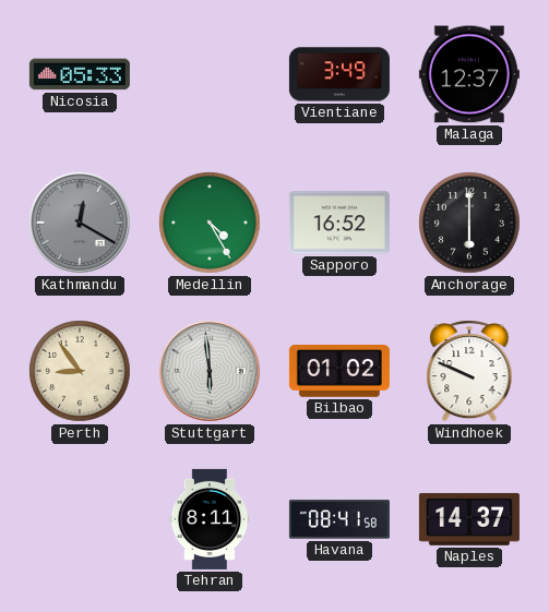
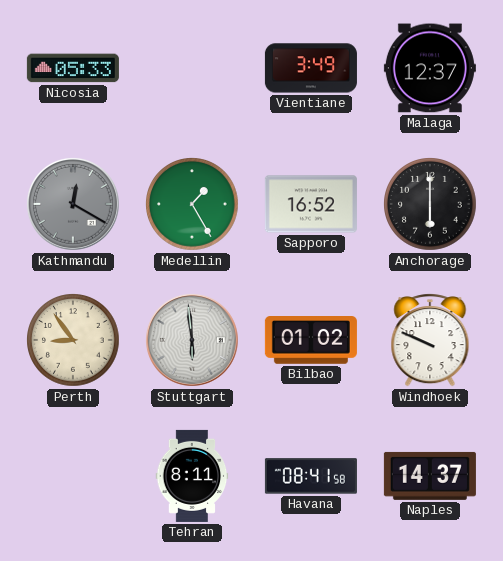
Medellin: 4:25 -> 1:25
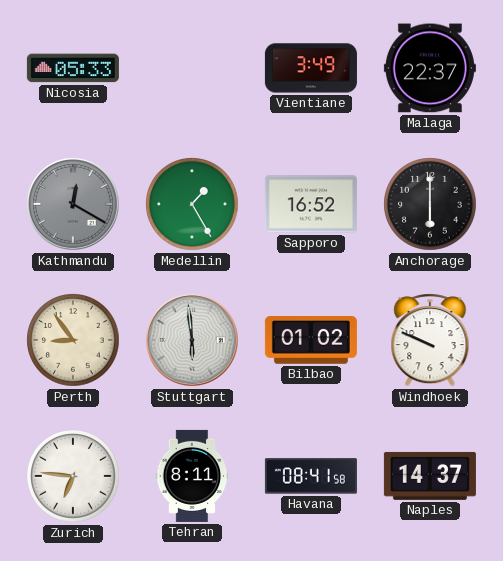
Malaga: 12:37 -> 22:37
Zurich: none -> 6:46
